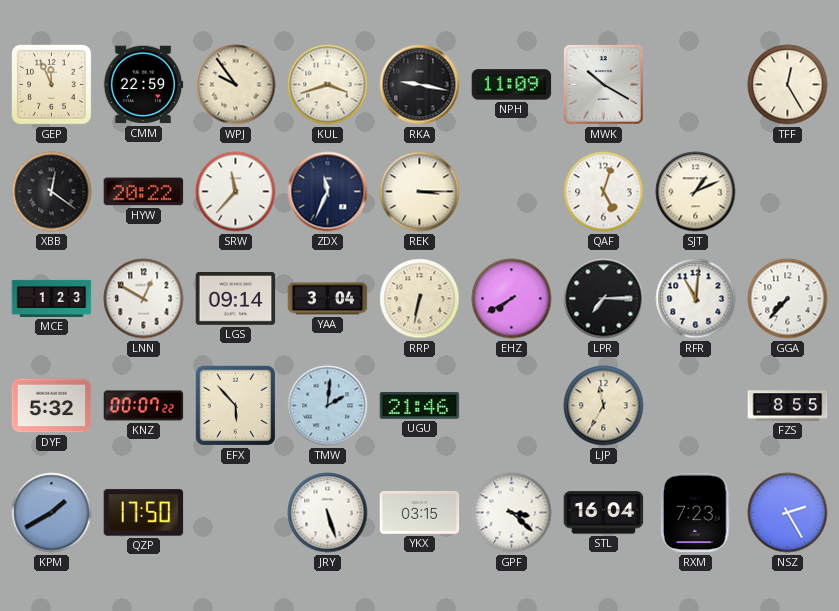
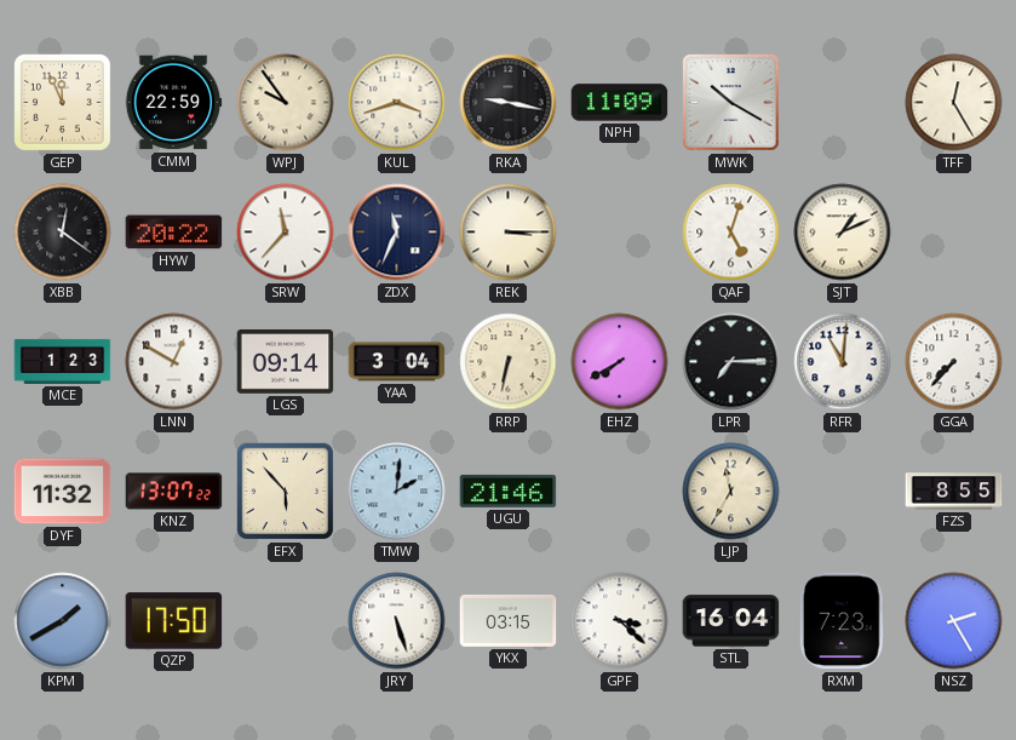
DYF: 5:32 -> 11:32
KNZ: 00:07 -> 13:07
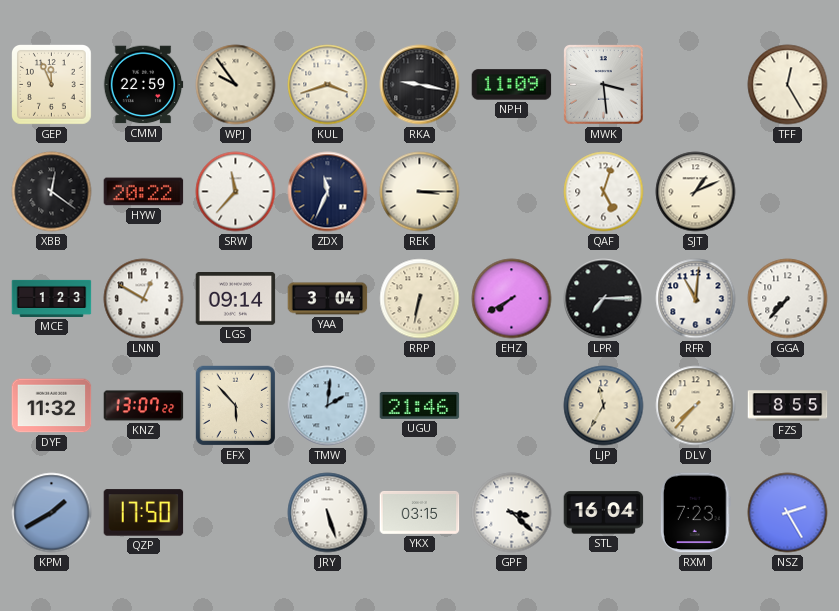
MWK: 10:20 -> 3:29
DLV: none -> 7:37
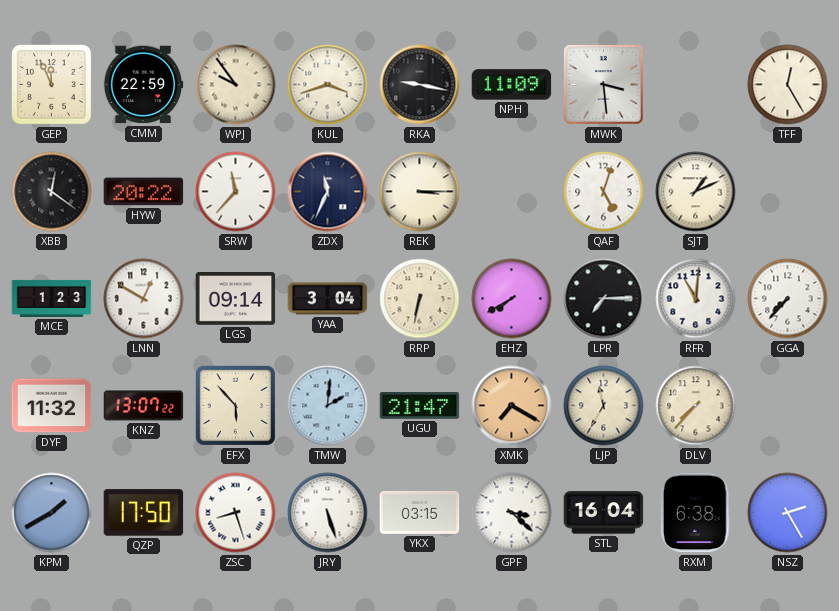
UGU: 21:46 -> 21:47
XMK: none -> 7:20
FZS: 8:55 -> none
ZSC: none -> 8:27
RXM: 7:23 -> 6:38
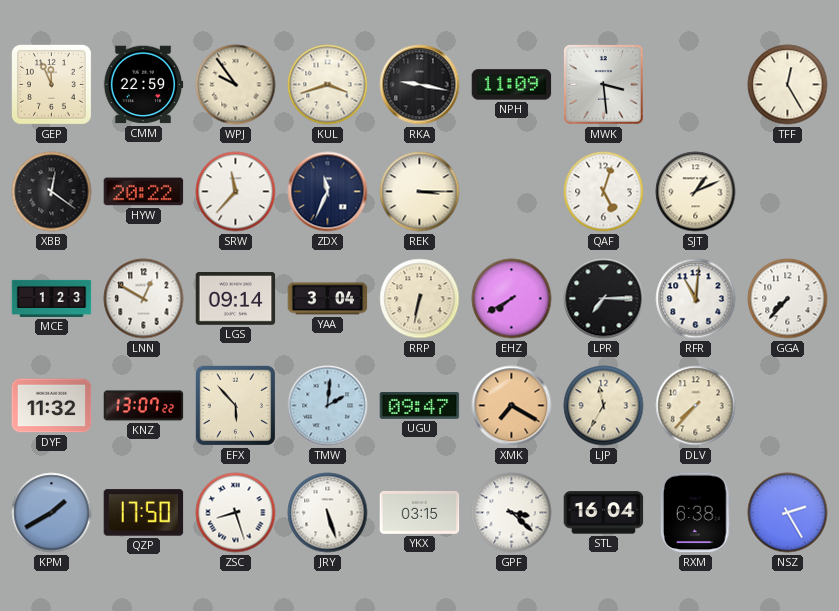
UGU: 21:47 -> 09:47
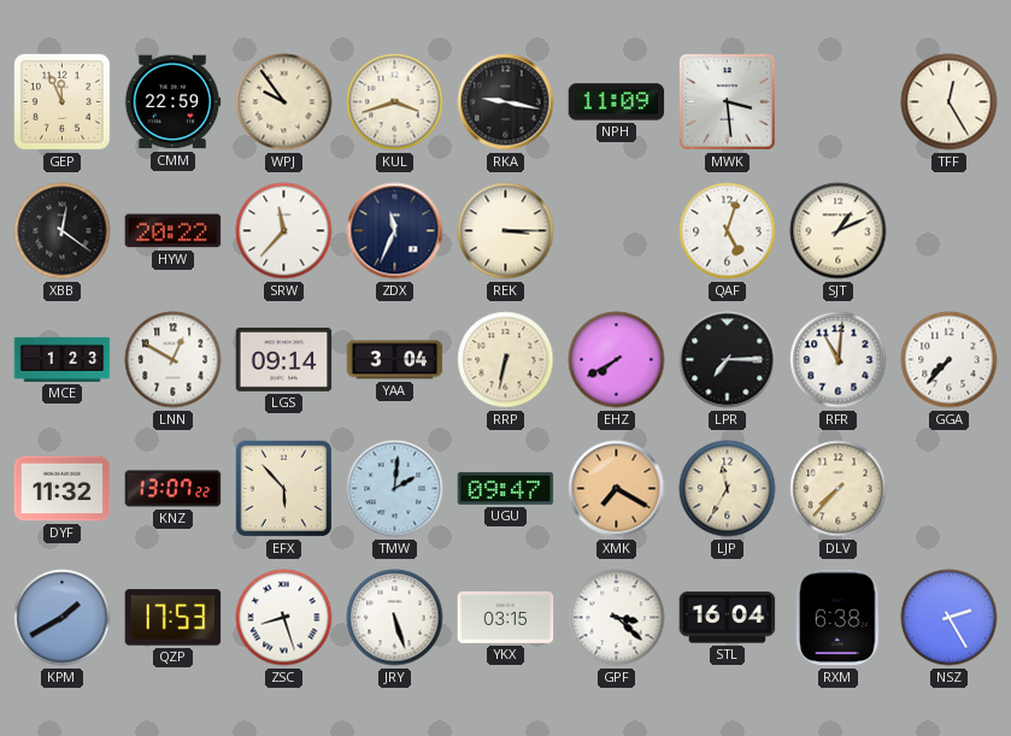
QZP: 17:50 -> 17:53
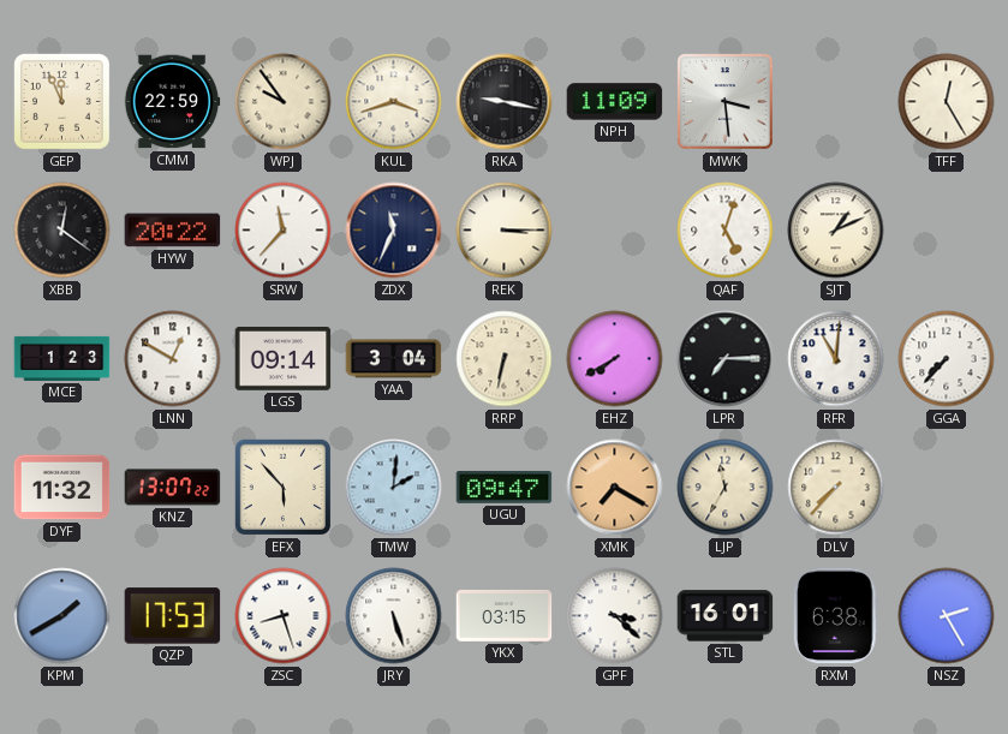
STL: 16:04 -> 16:01
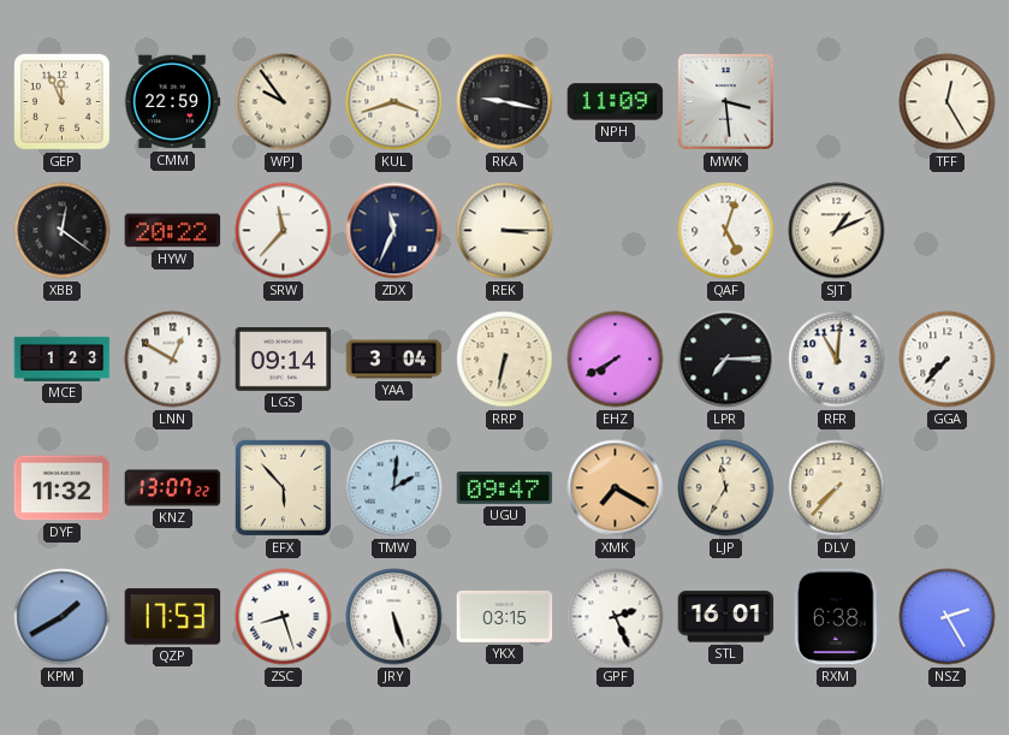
GPF: 3:22 -> 2:26
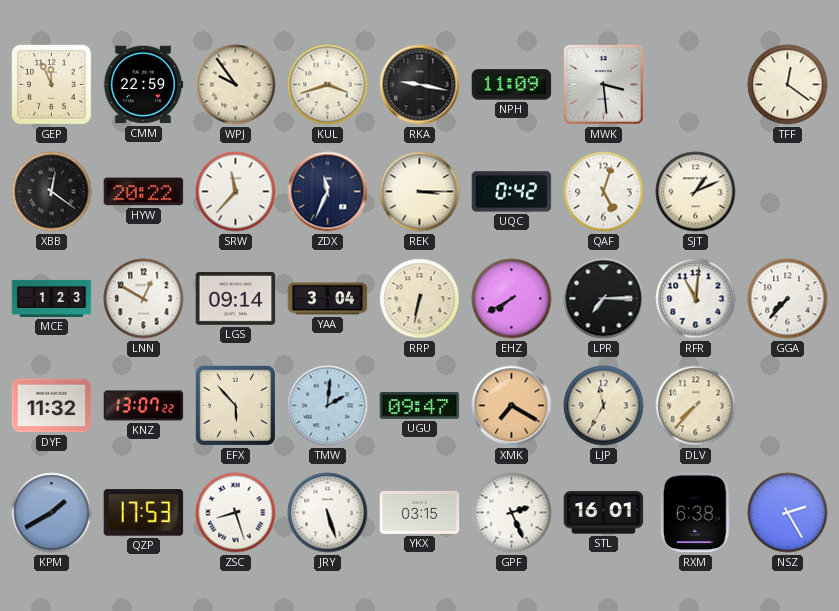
TFF: 12:25 -> 12:21
UQC: none -> 0:42
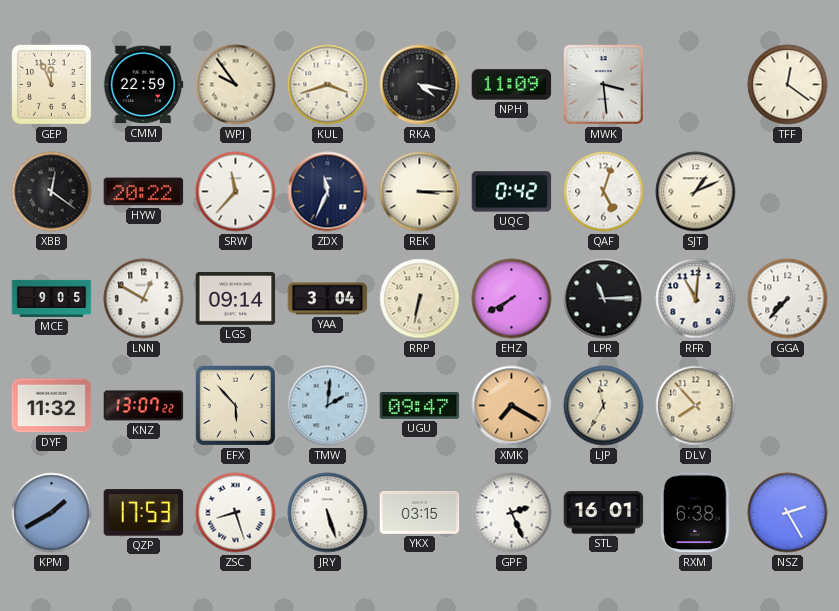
RKA: 9:17 -> 4:17
MCE: 1:23 -> 9:05
LPR: 7:15 -> 11:15
DLV: 7:37 -> 7:53
